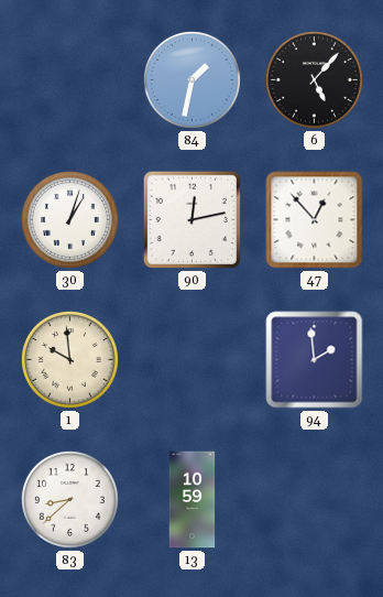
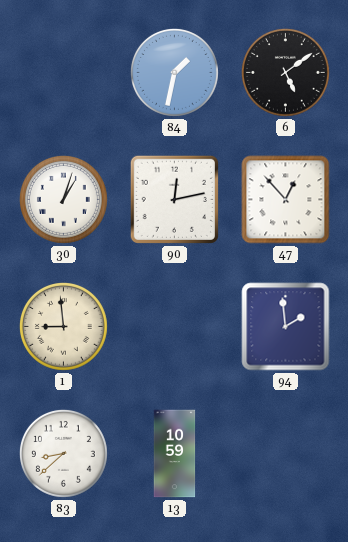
6: 5:07 -> 5:09
1: 9:59 -> 8:59
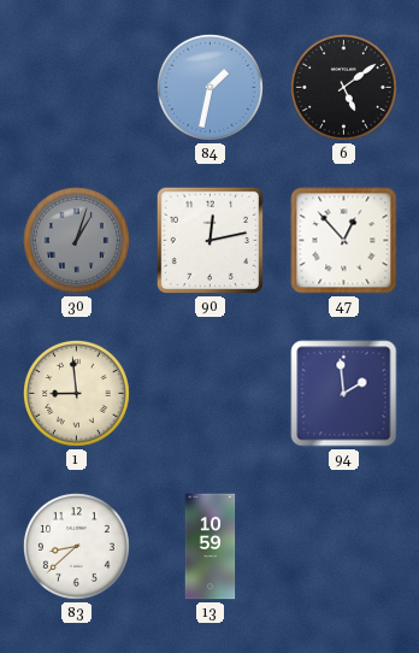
30 dial: white -> grey
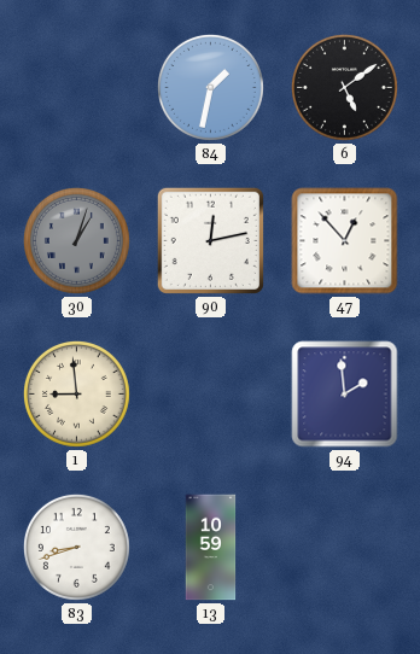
83: 8:38 -> 8:42
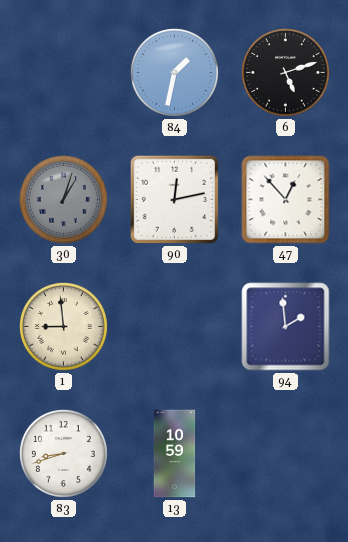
6: 5:09 -> 5:12
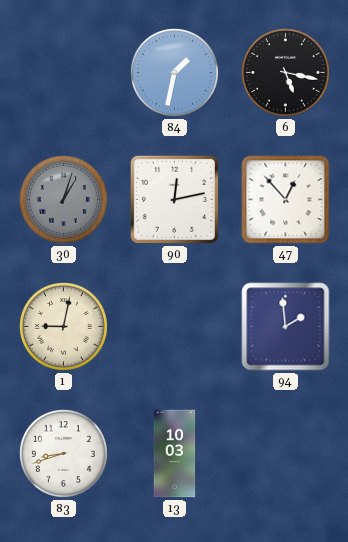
6: 5:12 -> 5:17
1: 8:59 -> 9:02
13: 10:59 -> 10:03
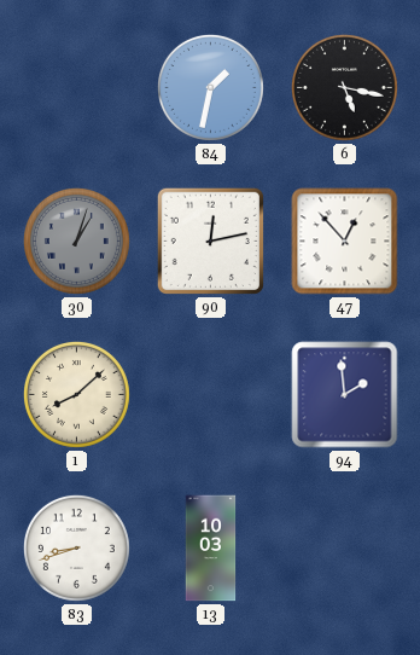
1: 9:02 -> 8:08
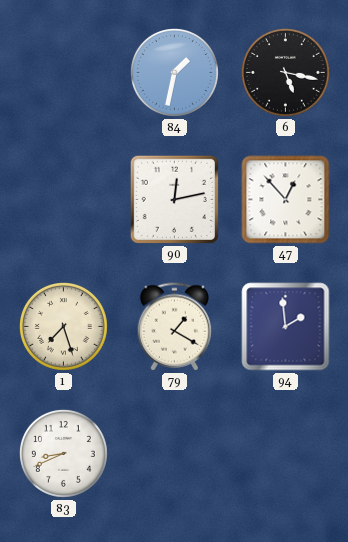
30: 1:03 -> none
1: 8:08 -> 7:27
79: none -> 1:20
83: 8:42 -> 8:41
13: 10:03 -> none
